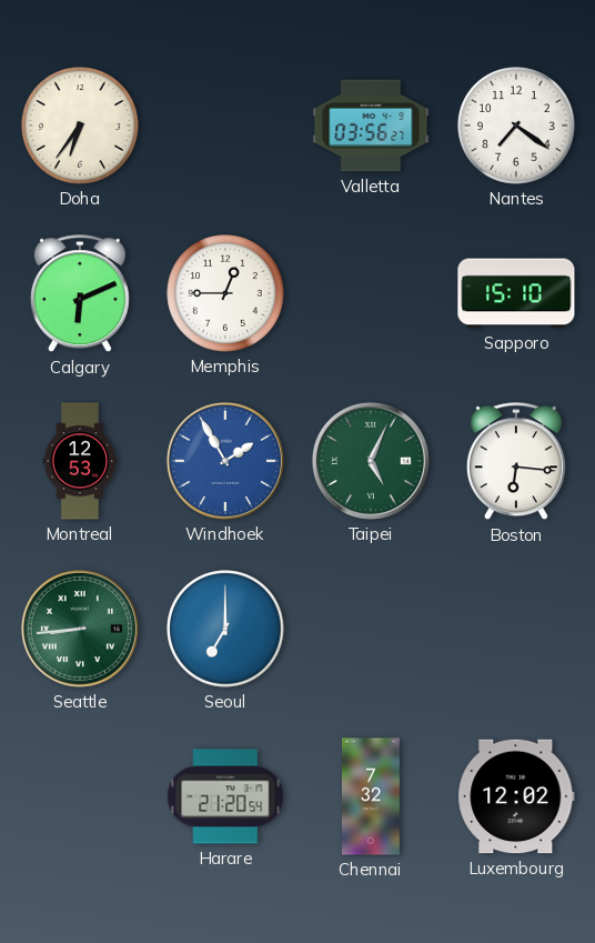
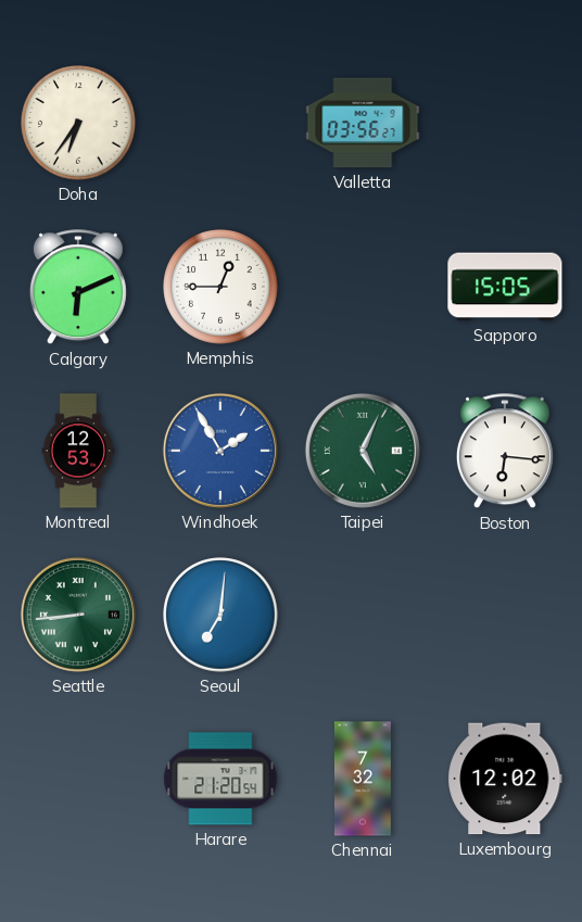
Nantes: 7:21 -> none
Sapporo: 15:10 -> 15:05
Seoul: 7:00 -> 7:01
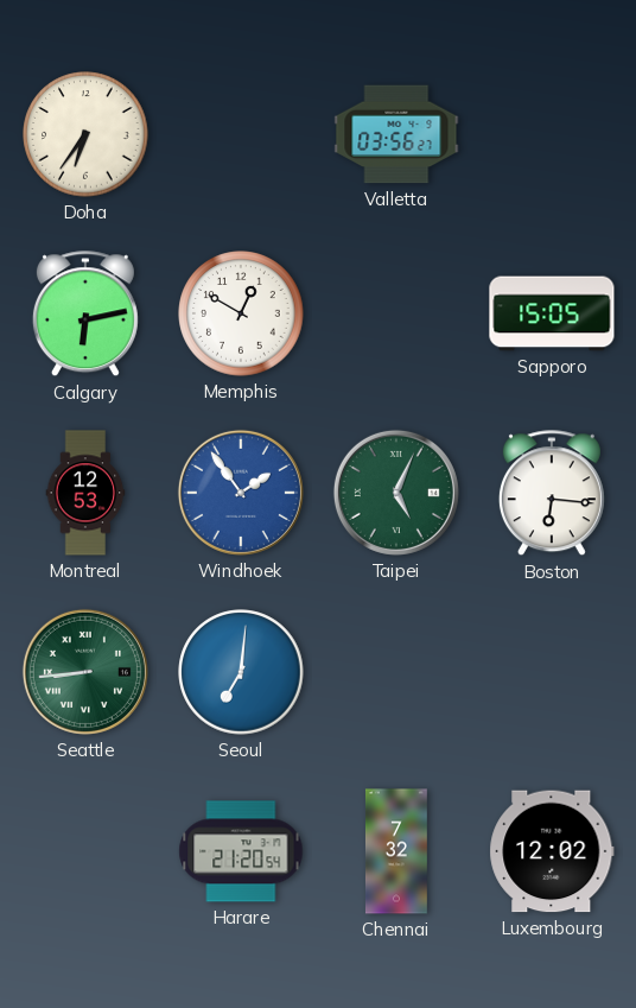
Calgary: 6:11 -> 6:13
Memphis: 12:45 -> 12:50
Windhoek: 1:55 -> 1:54
